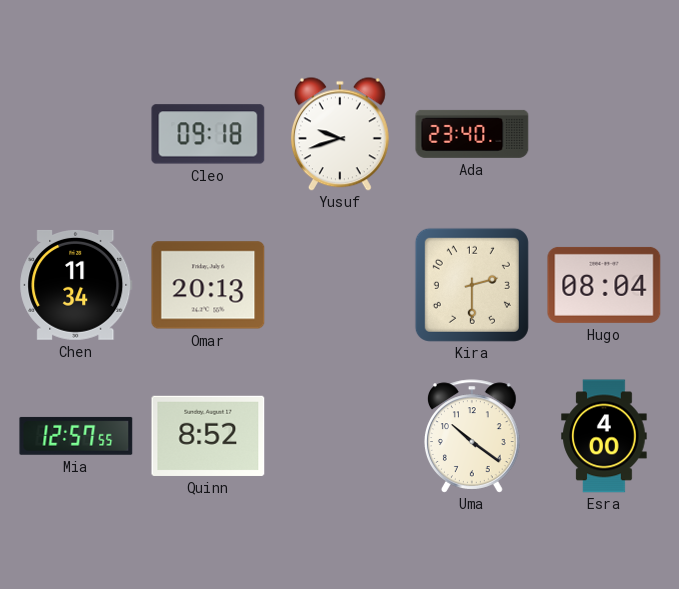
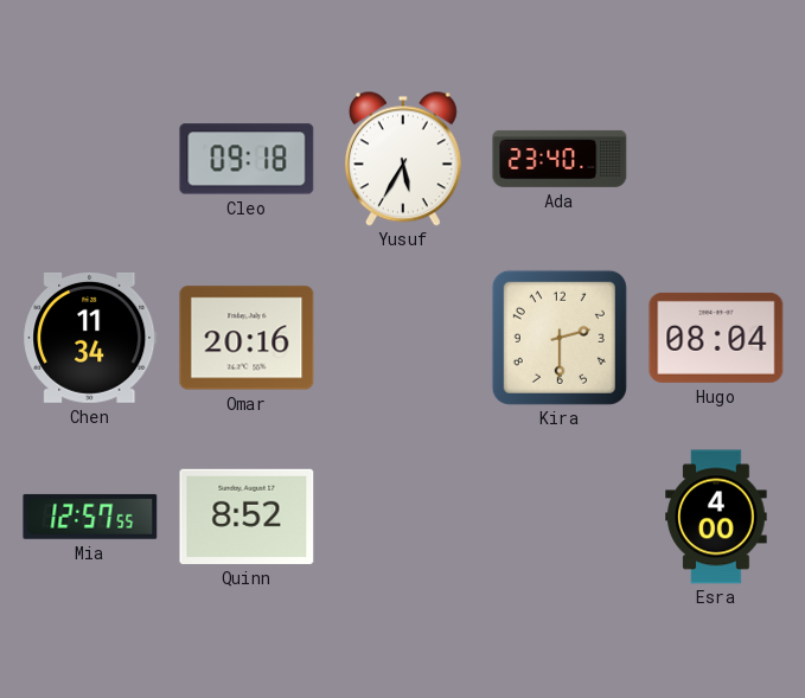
Yusuf: 9:42 -> 5:35
Omar: 20:13 -> 20:16
Uma: 10:21 -> none
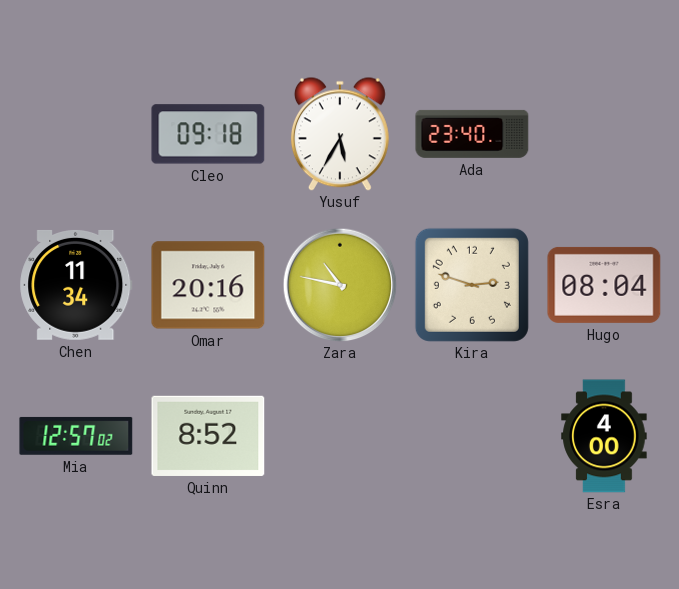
Zara: none -> 10:47
Kira: 2:30 -> 2:48
Mia: 12:57:55 -> 12:57:02
